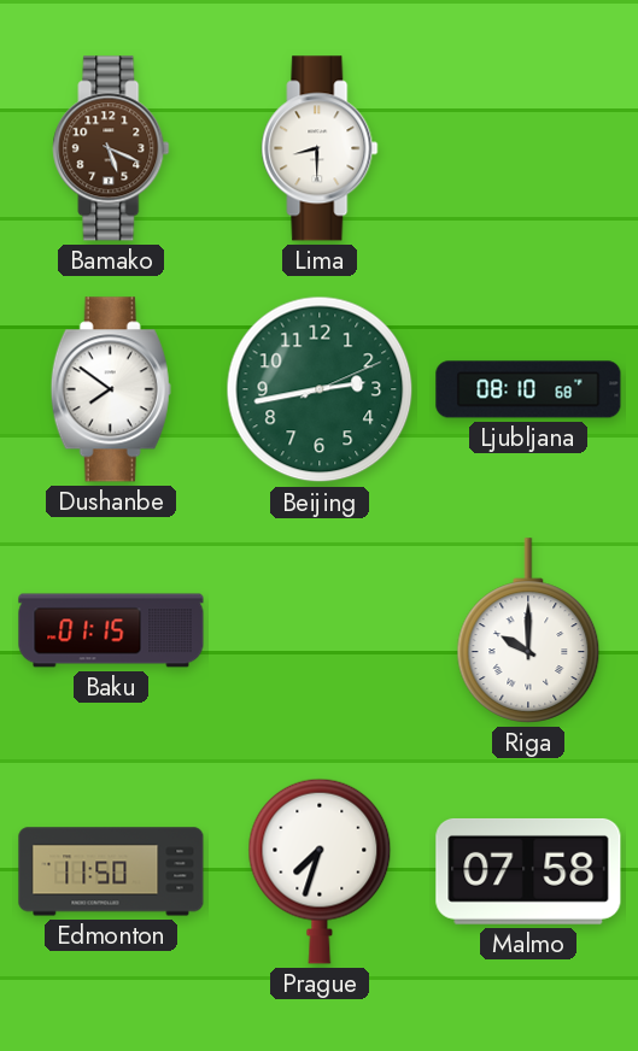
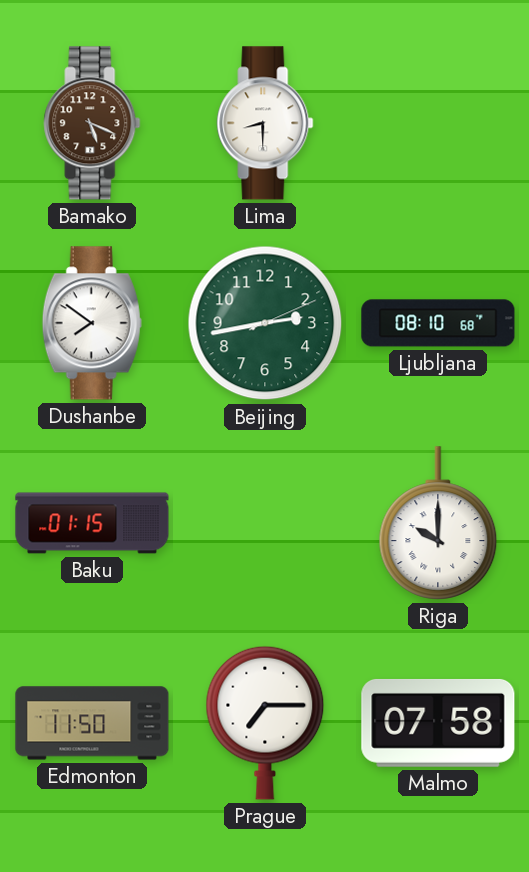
Prague: 7:33 -> 7:15
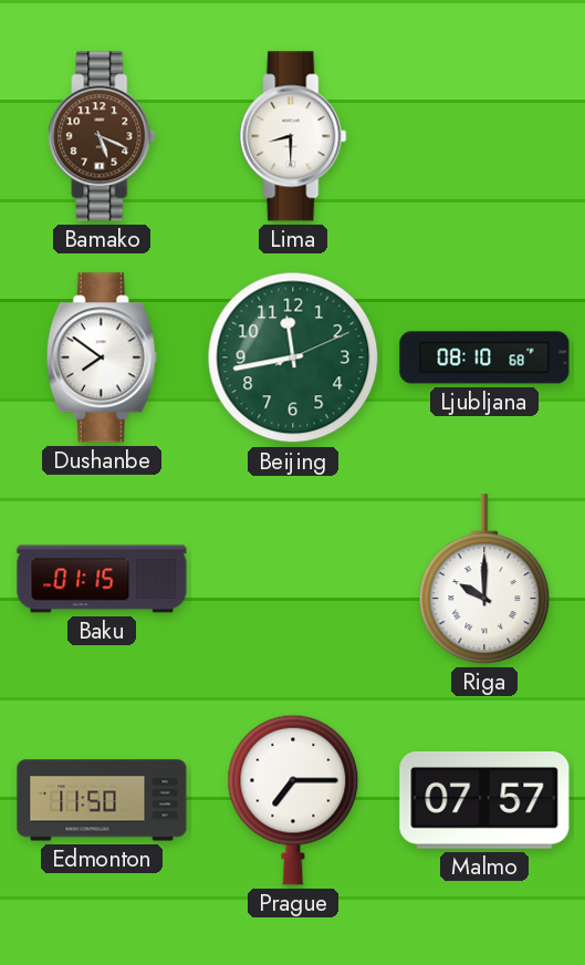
Beijing: 2:43 -> 11:43
Malmo: 07:58 -> 07:57
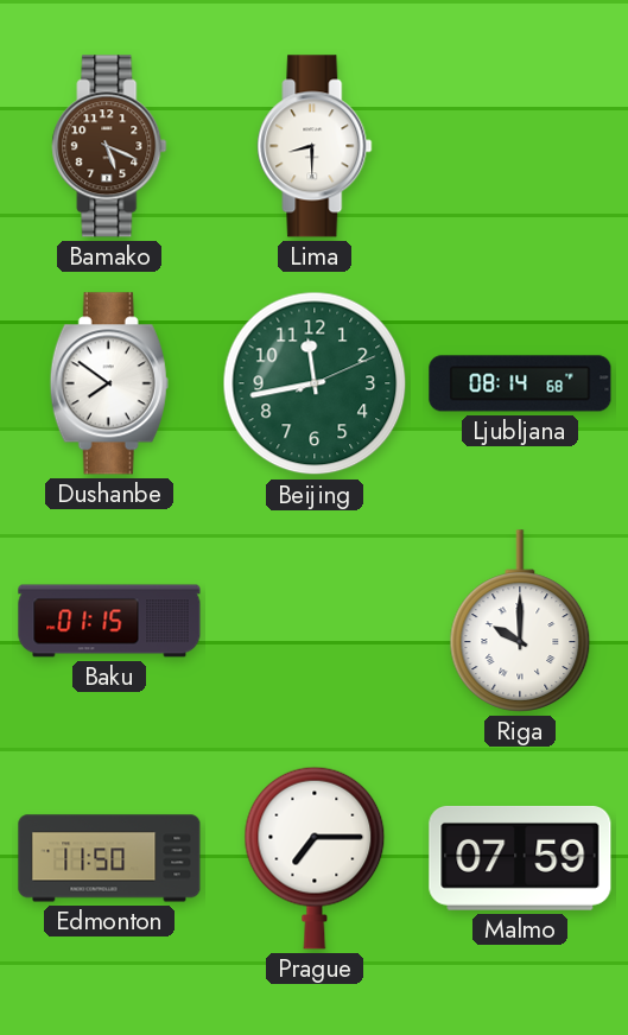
Ljubljana: 08:10 -> 08:14
Malmo: 07:57 -> 07:59
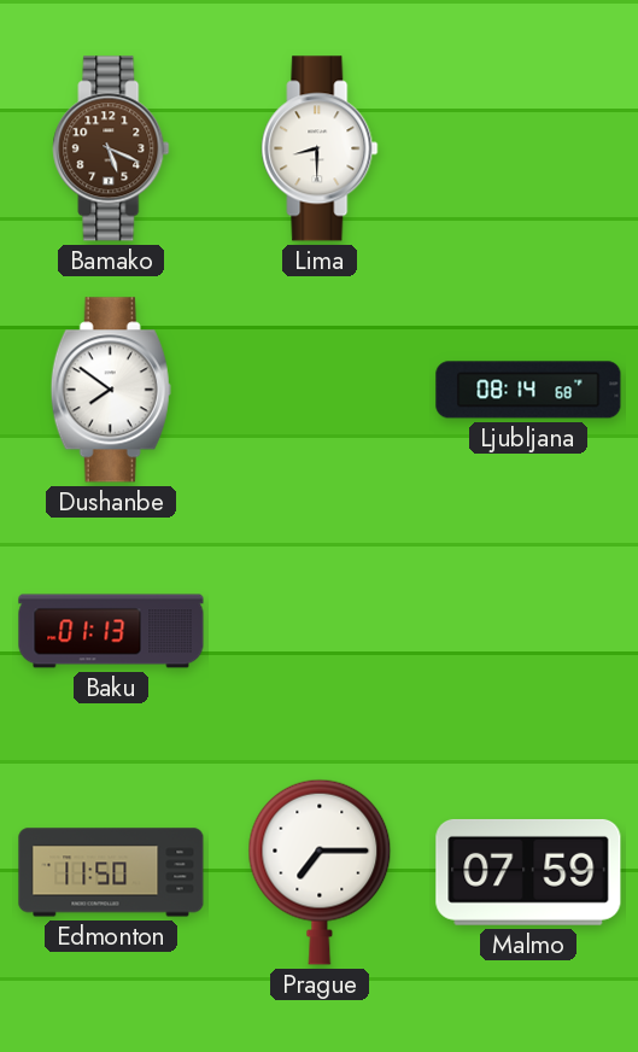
Beijing: 11:43 -> none
Baku: 01:15 -> 01:13
Riga: 10:00 -> none
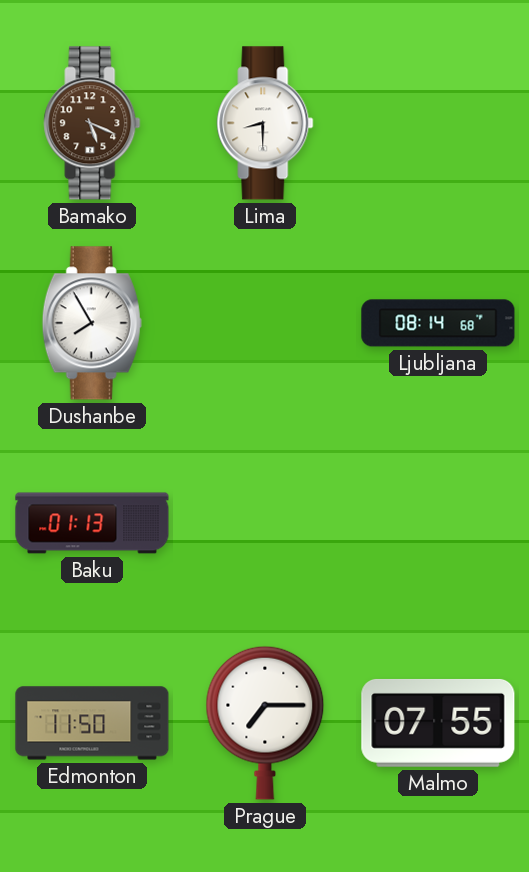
Dushanbe: 7:51 -> 7:55
Malmo: 07:59 -> 07:55
